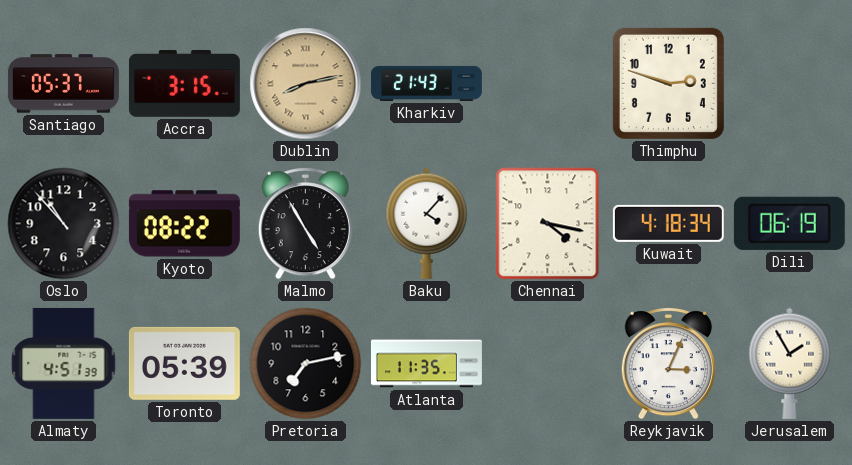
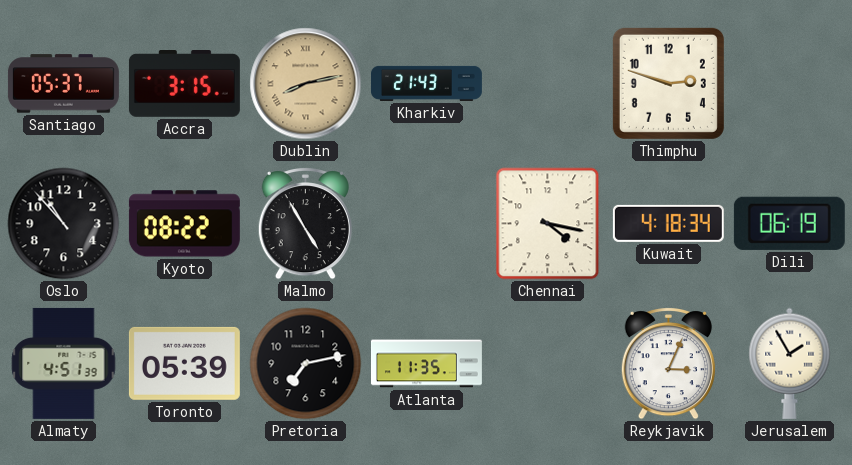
Baku: 4:07 -> none
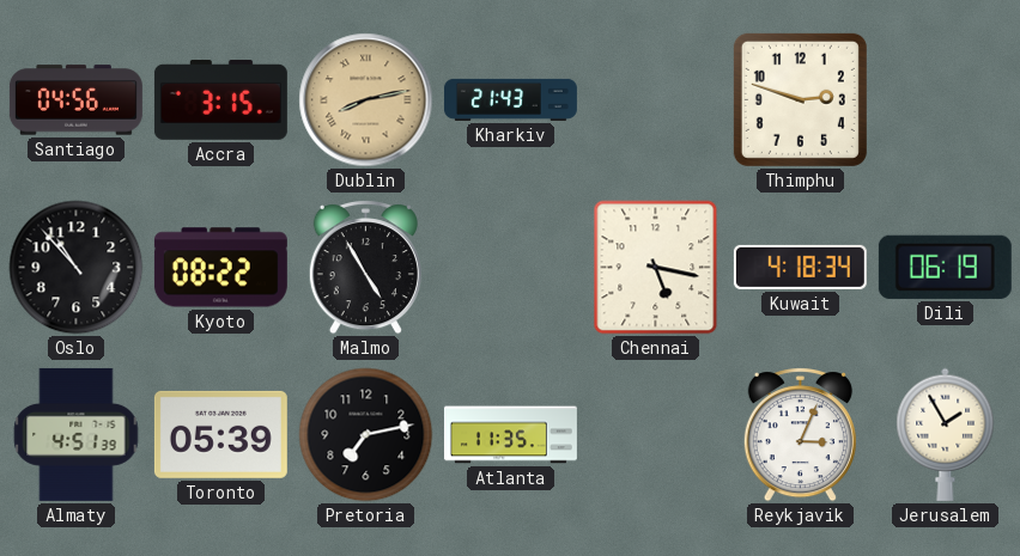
Santiago: 05:37 -> 04:56
Chennai: 4:17 -> 5:17
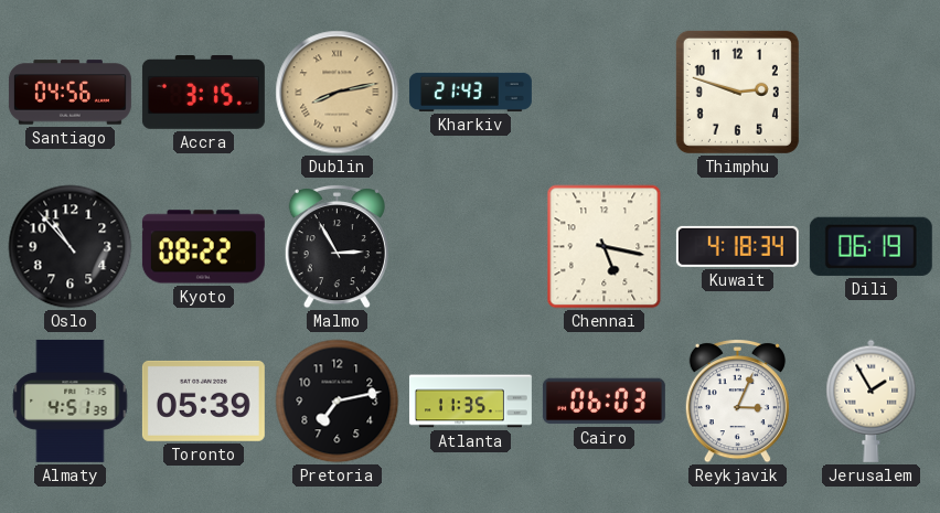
Malmo: 4:55 -> 2:55
Cairo: none -> 06:03
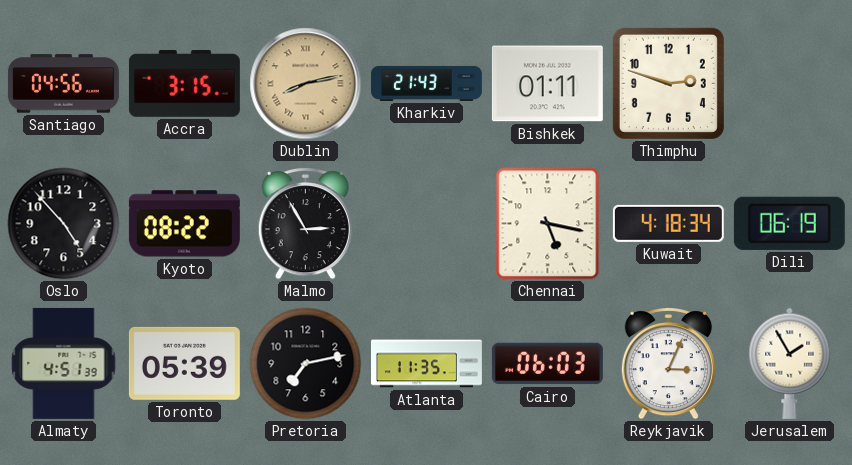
Bishkek: none -> 01:11
Oslo: 10:53 -> 4:53
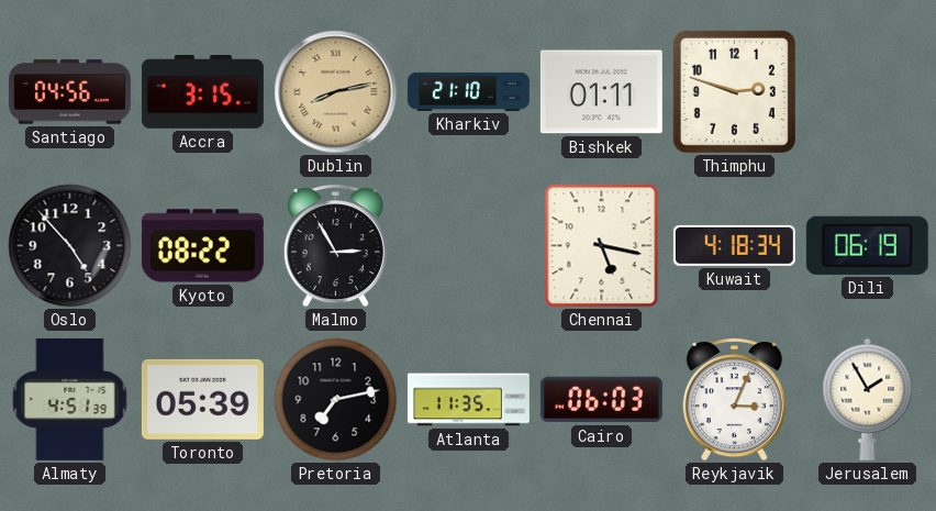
Kharkiv: 21:43 -> 21:10
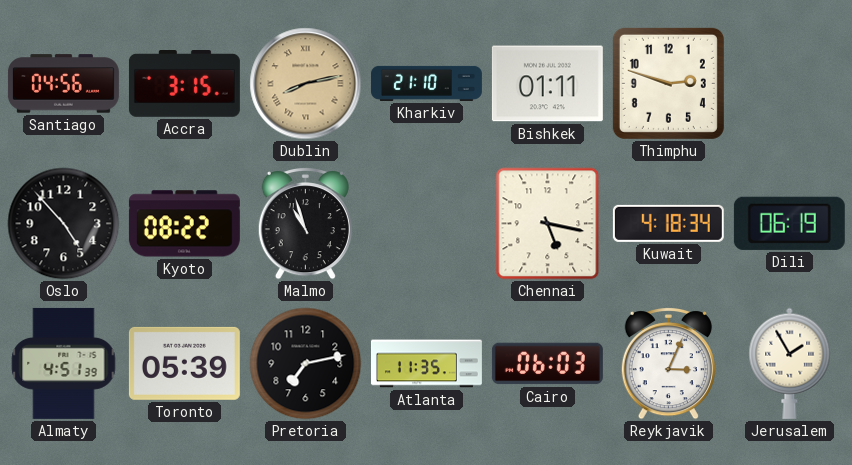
Malmo: 2:55 -> 10:57
